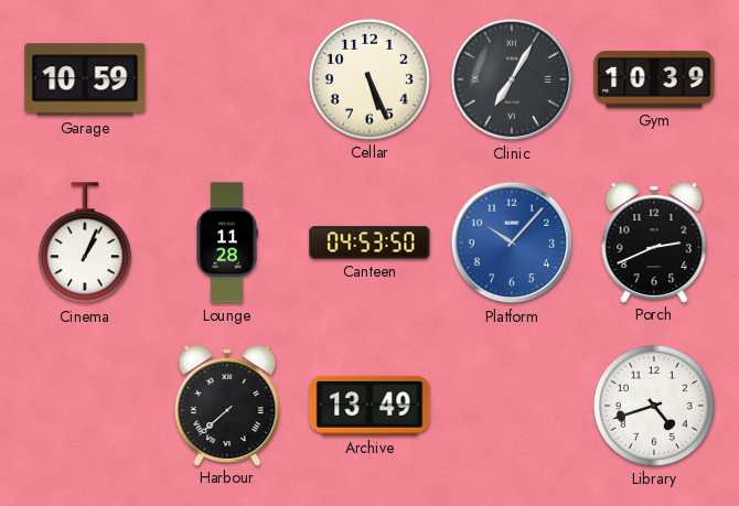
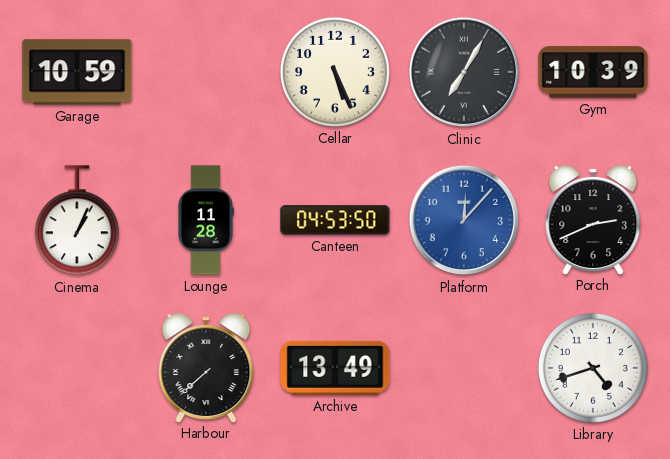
Platform: 10:07 -> 12:07
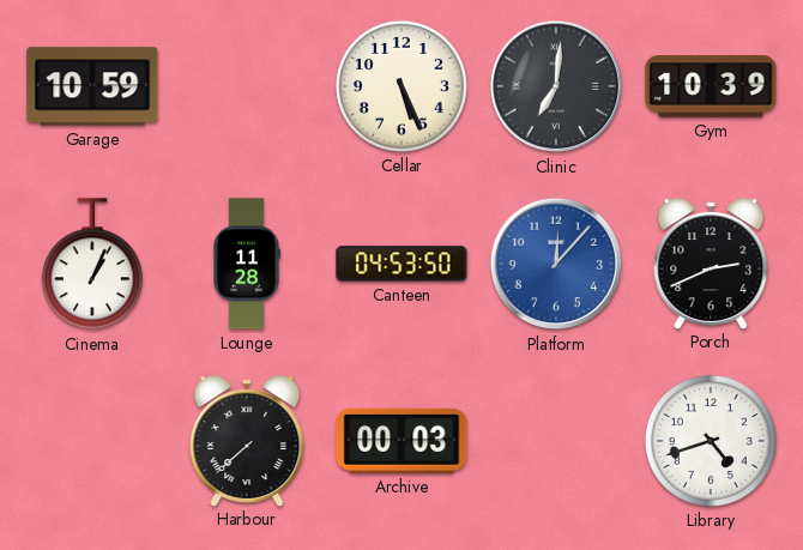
Clinic: 7:05 -> 7:01
Archive: 13:49 -> 00:03
